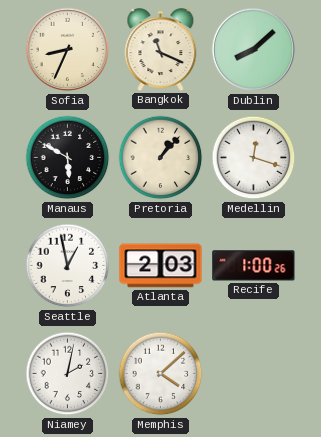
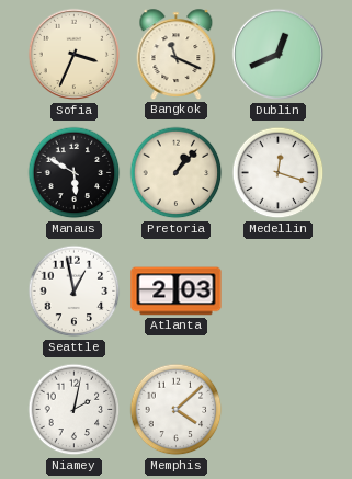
Sofia: 8:34 -> 3:34
Dublin: 8:08 -> 12:41
Recife: 1:00 -> none
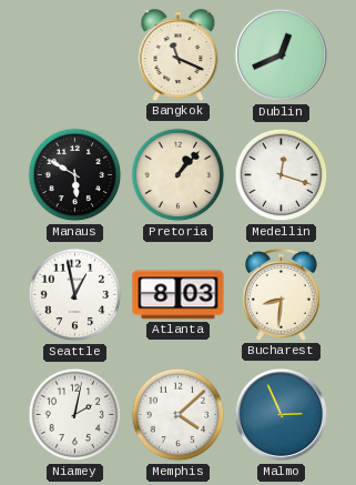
Sofia: 3:34 -> none
Atlanta: 2:03 -> 8:03
Bucharest: none -> 8:31
Malmo: none -> 2:56
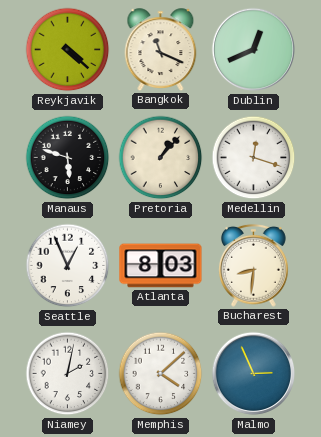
Reykjavik: none -> 4:22
Manaus: 5:50 -> 5:48
Seattle: 12:58 -> 12:56
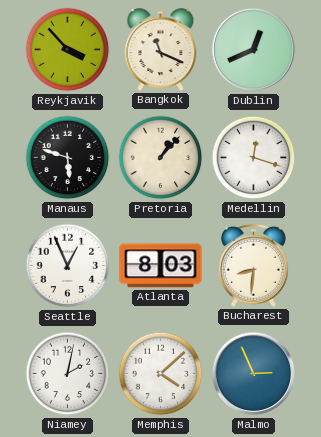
Reykjavik: 4:22 -> 3:53
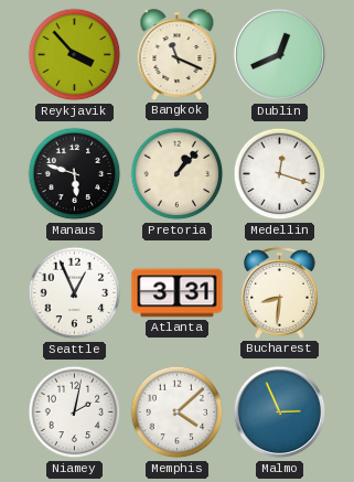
Atlanta: 8:03 -> 3:31
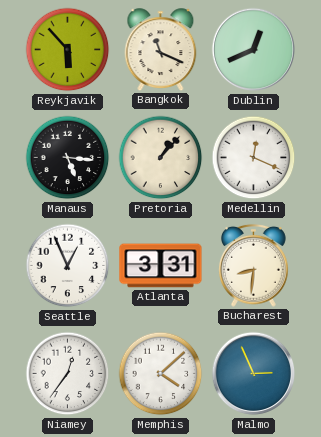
Reykjavik: 3:53 -> 5:53
Manaus: 5:48 -> 5:16
Medellin: 12:18 -> 12:19
Niamey: 2:02 -> 12:36
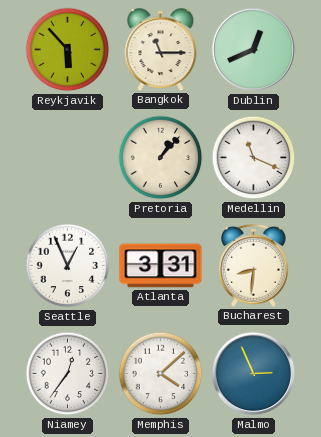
Bangkok: 11:19 -> 11:15
Manaus: 5:16 -> none
Medellin: 12:19 -> 11:19
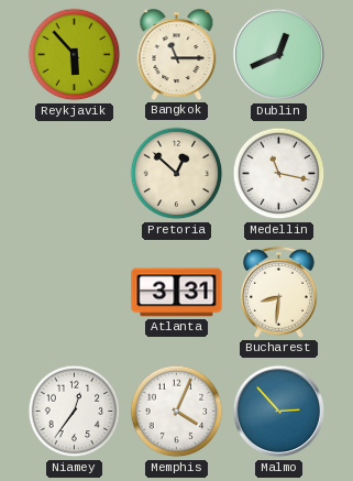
Pretoria: 1:07 -> 12:52
Medellin: 11:19 -> 11:17
Seattle: 12:56 -> none
Memphis: 4:08 -> 4:04
Malmo: 2:56 -> 2:53
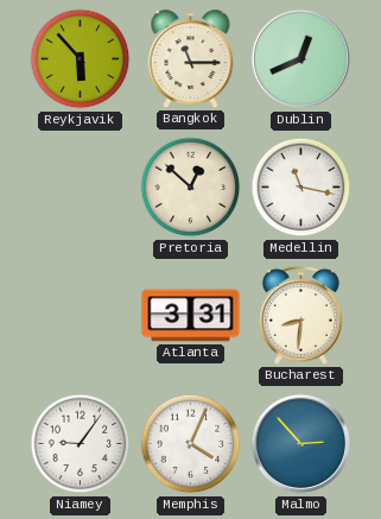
Niamey: 12:36 -> 9:06
